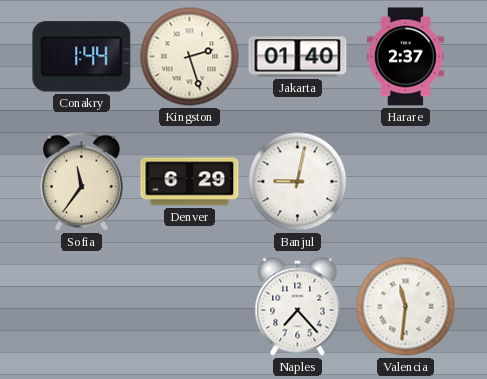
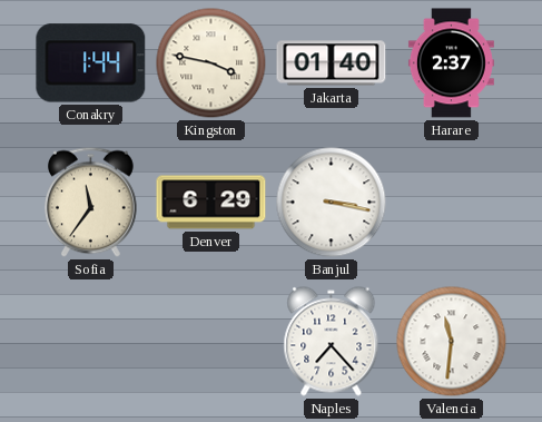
Kingston: 2:27 -> 3:47
Banjul: 9:02 -> 3:17
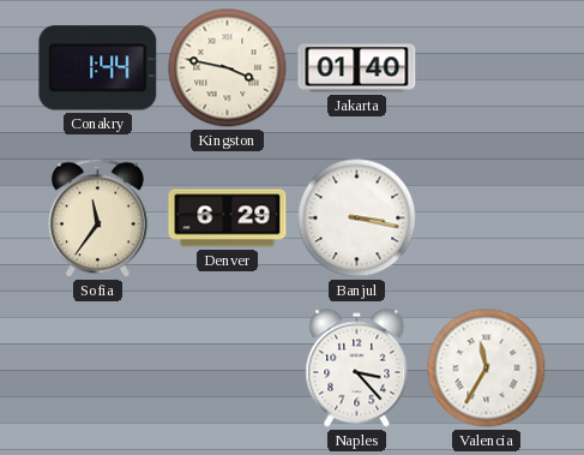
Harare: 2:37 -> none
Naples: 7:23 -> 3:23
Valencia: 11:31 -> 11:35
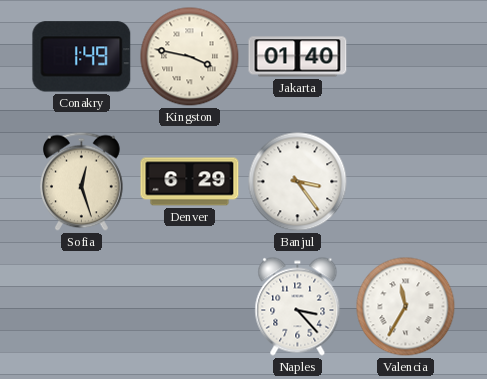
Conakry: 1:44 -> 1:49
Sofia: 11:36 -> 12:27
Banjul: 3:17 -> 3:24
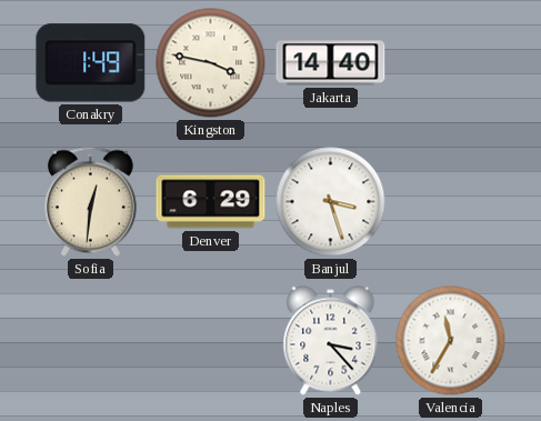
Jakarta: 01:40 -> 14:40
Sofia: 12:27 -> 12:31
Banjul: 3:24 -> 3:27
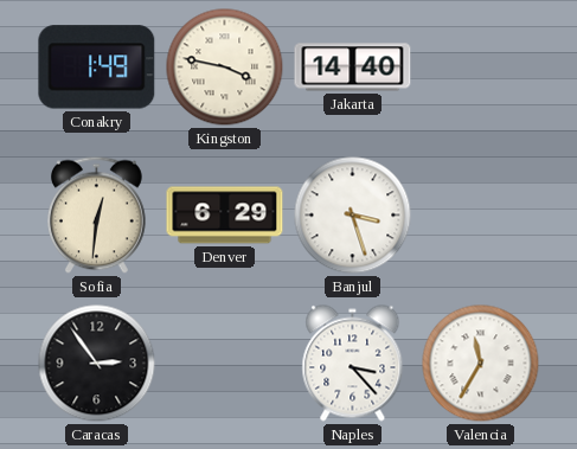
Caracas: none -> 2:54
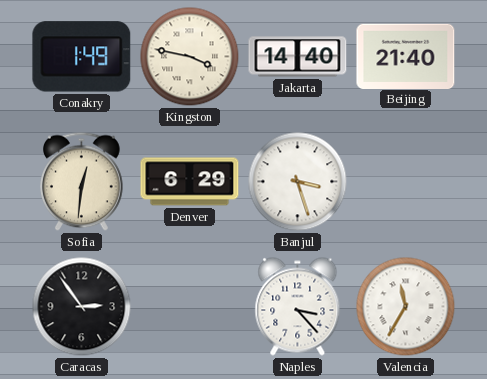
Beijing: none -> 21:40
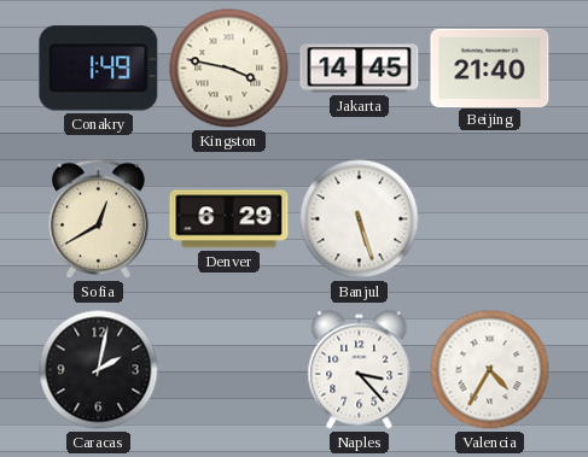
Jakarta: 14:40 -> 14:45
Sofia: 12:31 -> 12:40
Banjul: 3:27 -> 5:27
Caracas: 2:54 -> 2:02
Valencia: 11:35 -> 4:35
